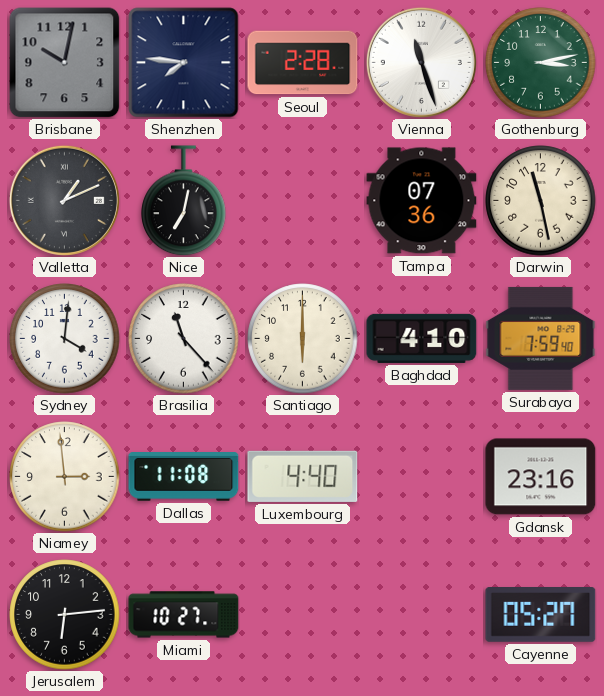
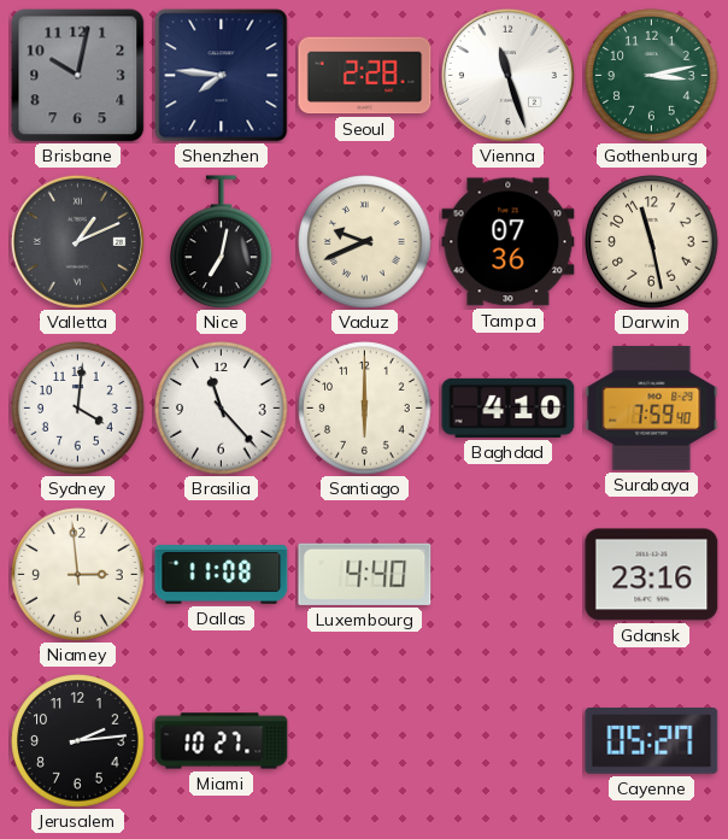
Vaduz: none -> 9:41
Jerusalem: 6:14 -> 2:14
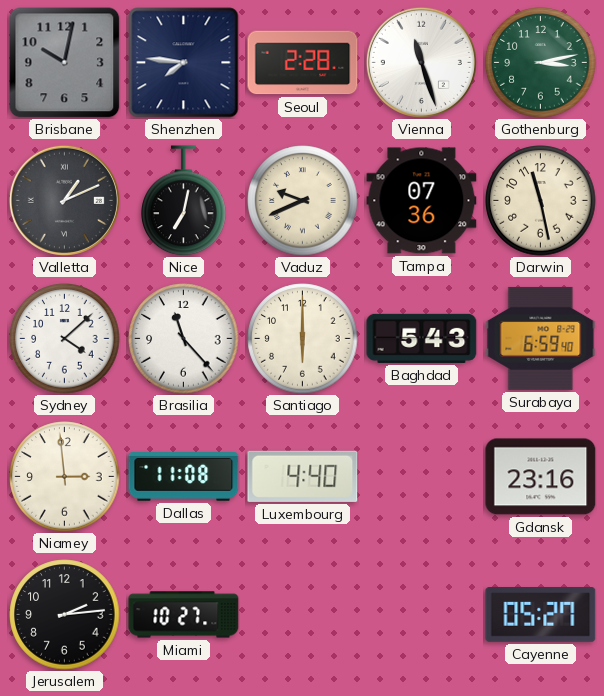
Sydney: 4:01 -> 4:08
Baghdad: 4:10 -> 5:43
Surabaya: 7:59 -> 6:59
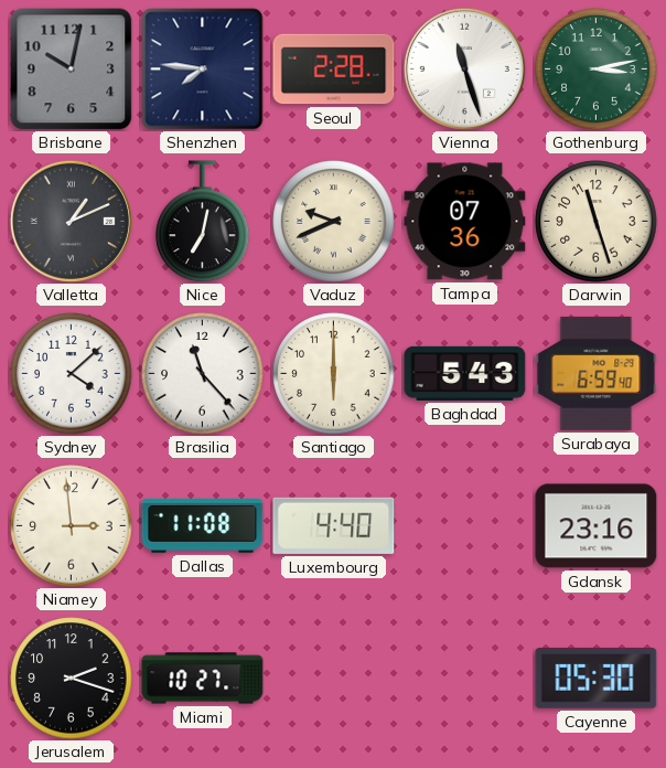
Darwin: 11:28 -> 11:27
Jerusalem: 2:14 -> 2:18
Cayenne: 05:27 -> 05:30
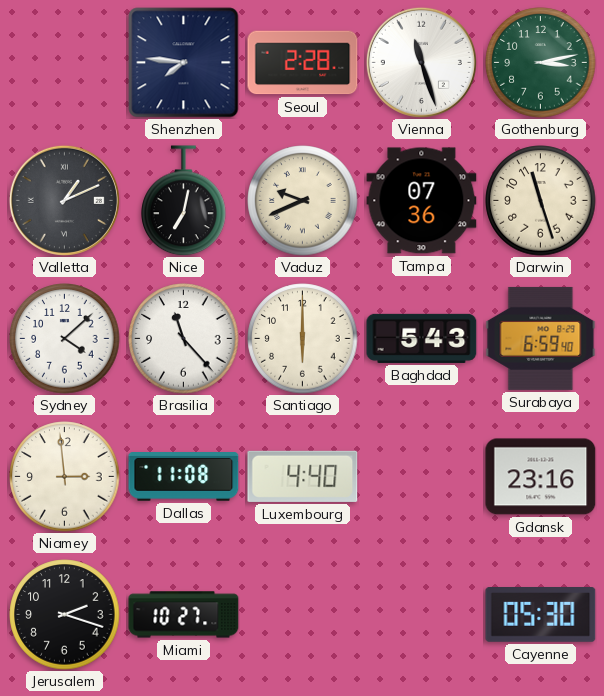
Brisbane: 10:02 -> none
